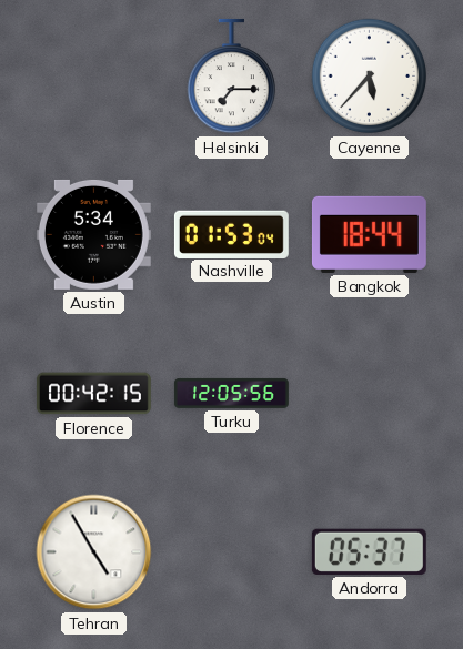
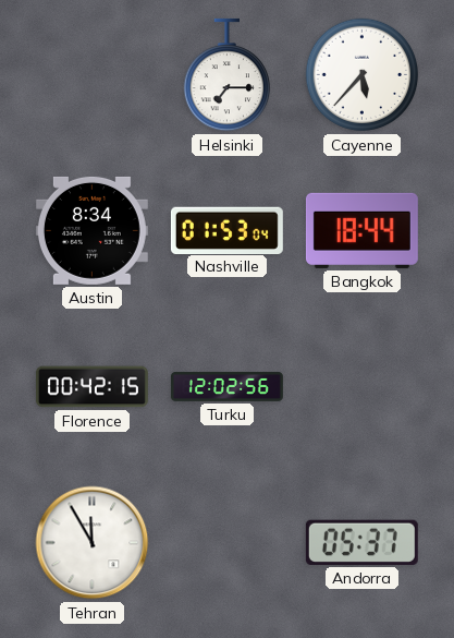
Austin: 5:34 -> 8:34
Turku: 12:05 -> 12:02
Tehran: 4:55 -> 11:55
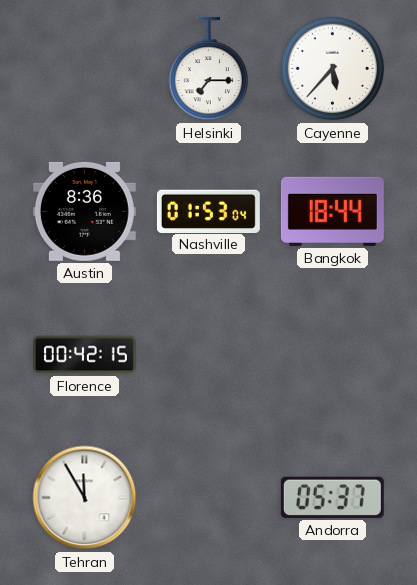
Austin: 8:34 -> 8:36
Turku: 12:02 -> none
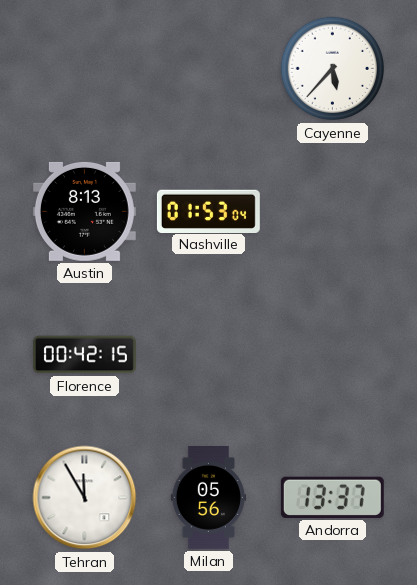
Helsinki: 7:15 -> none
Austin: 8:36 -> 8:13
Bangkok: 18:44 -> none
Milan: none -> 05:56
Andorra: 05:37 -> 13:37
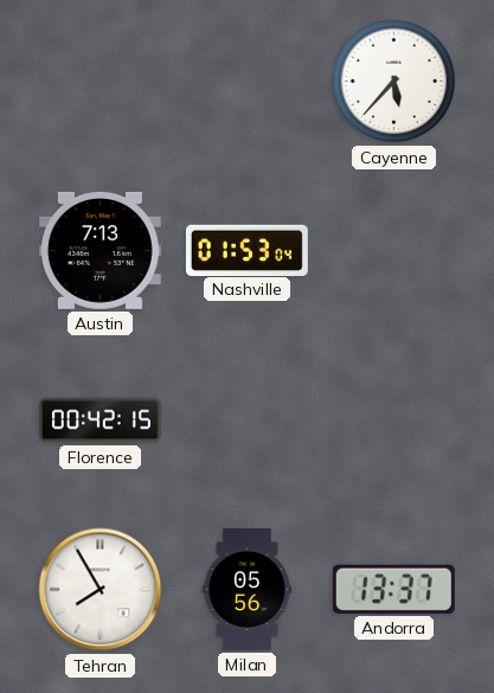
Austin: 8:13 -> 7:13
Tehran: 11:55 -> 7:55
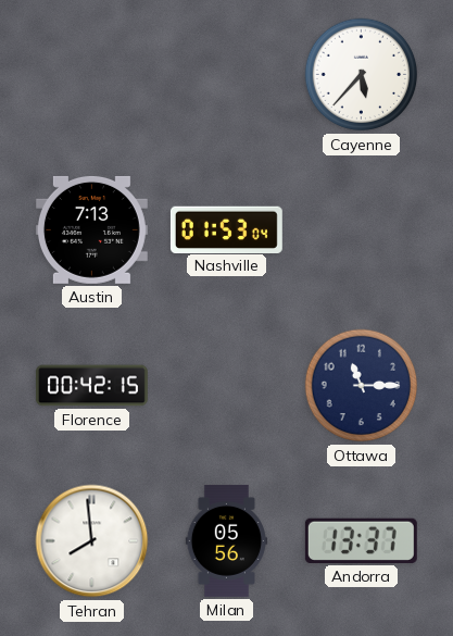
Ottawa: none -> 11:15
Tehran: 7:55 -> 7:59
